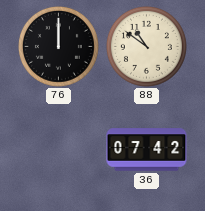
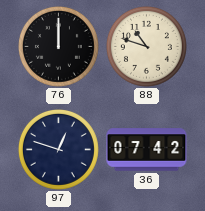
88: 10:51 -> 10:48
97: none -> 12:48
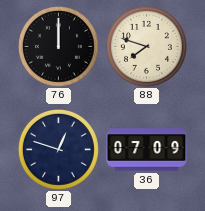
88: 10:48 -> 7:48
36: 07:42 -> 07:09
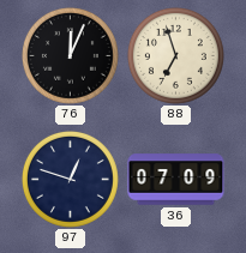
76: 12:00 -> 12:04
88: 7:48 -> 6:57
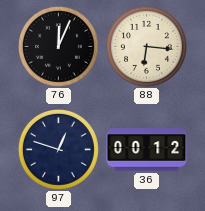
88: 6:57 -> 6:16
36: 07:09 -> 00:12
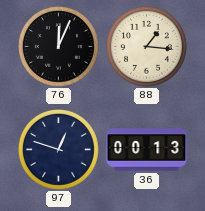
88: 6:16 -> 1:16
36: 00:12 -> 00:13
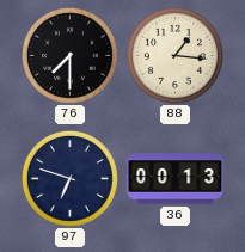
76: 12:04 -> 7:30
97: 12:48 -> 6:48
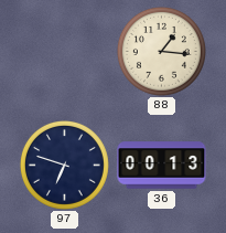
76: 7:30 -> none
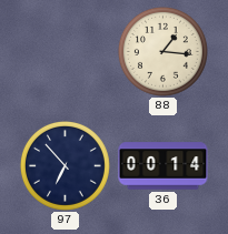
97: 6:48 -> 6:53
36: 00:13 -> 00:14
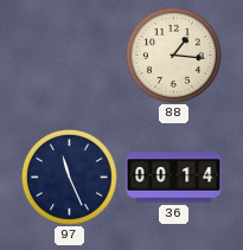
97: 6:53 -> 11:26
